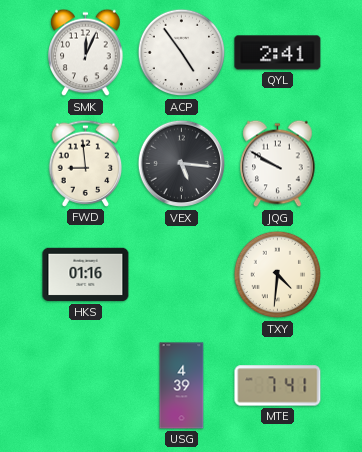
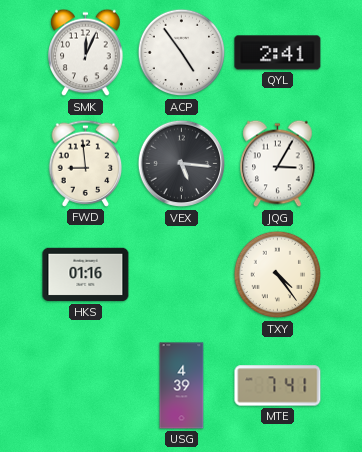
JQG: 9:50 -> 3:05
TXY: 4:31 -> 4:24
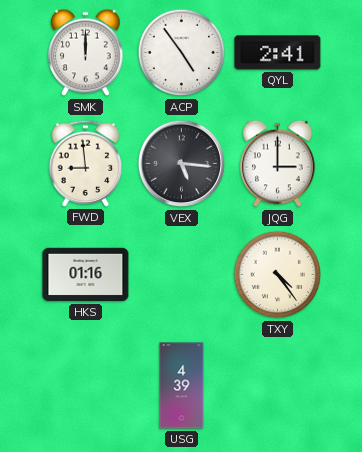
SMK: 12:04 -> 12:00
JQG: 3:05 -> 3:00
MTE: 7:41 -> none
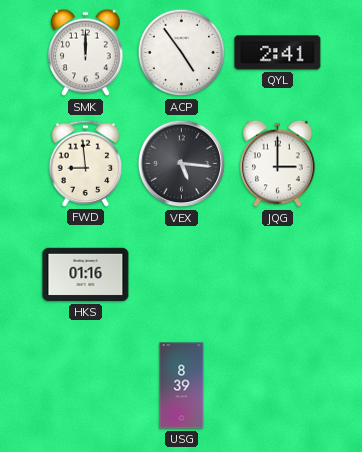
TXY: 4:24 -> none
USG: 4:39 -> 8:39
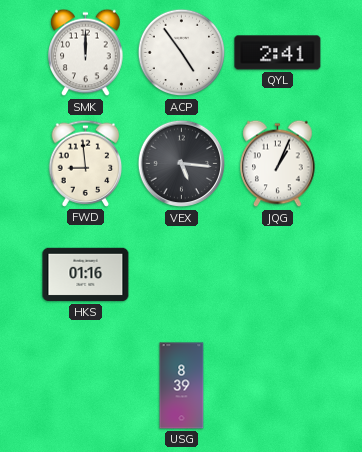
JQG: 3:00 -> 1:04
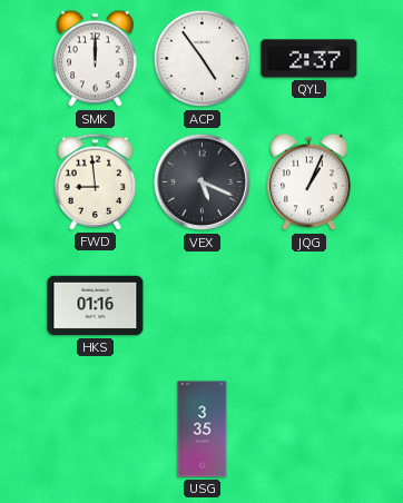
QYL: 2:41 -> 2:37
VEX: 5:16 -> 5:19
USG: 8:39 -> 3:35
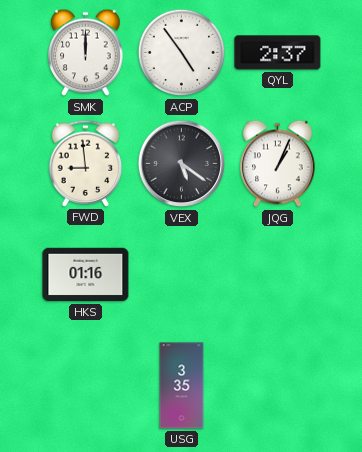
VEX: 5:19 -> 5:21
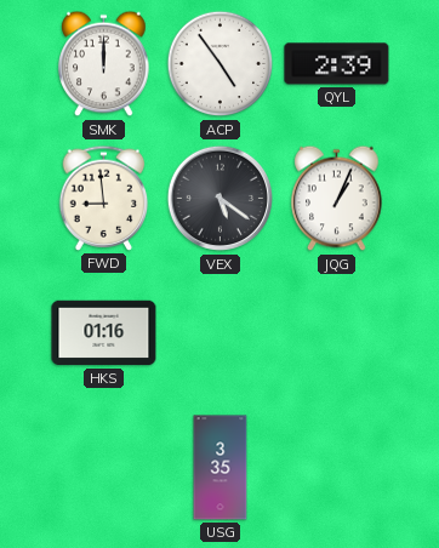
QYL: 2:37 -> 2:39
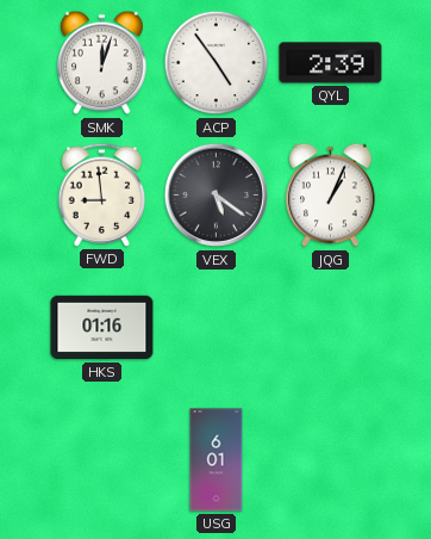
SMK: 12:00 -> 12:03
USG: 3:35 -> 6:01
